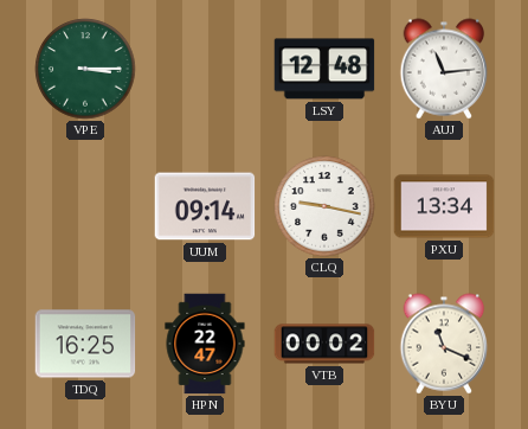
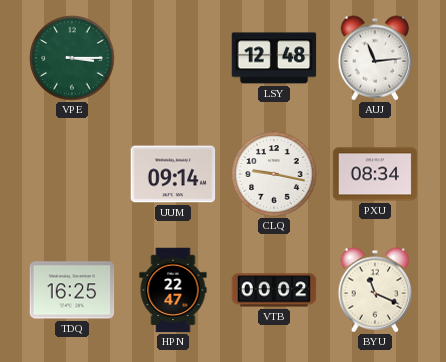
PXU: 13:34 -> 08:34
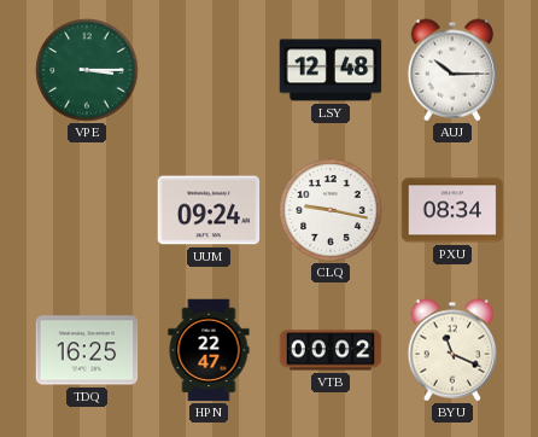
AUJ: 11:14 -> 10:15
UUM: 09:14 -> 09:24
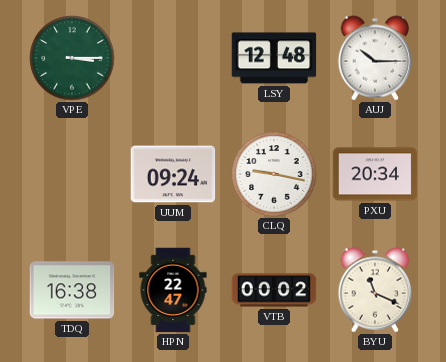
PXU: 08:34 -> 20:34
TDQ: 16:25 -> 16:38
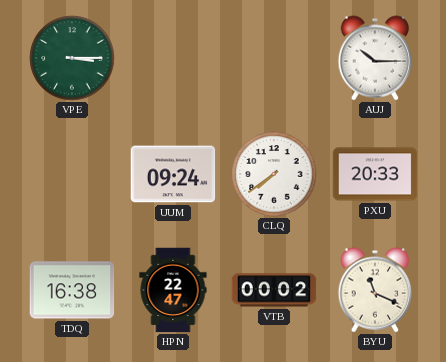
LSY: 12:48 -> none
CLQ: 9:17 -> 7:39
PXU: 20:34 -> 20:33
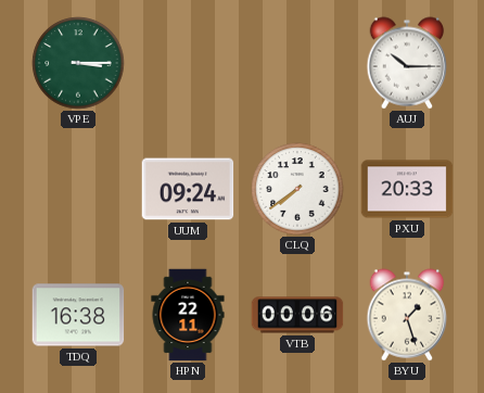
HPN: 22:47 -> 22:11
VTB: 00:02 -> 00:06
BYU: 11:19 -> 1:27
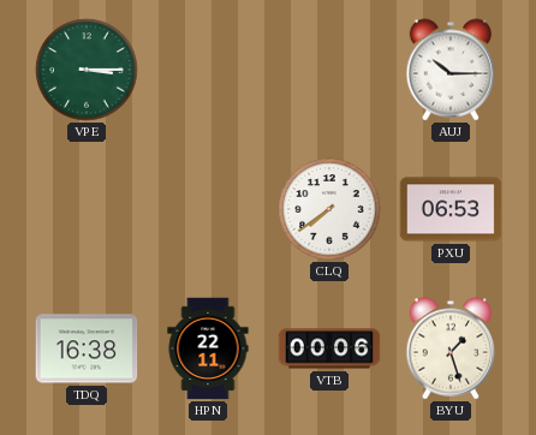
UUM: 09:24 -> none
PXU: 20:33 -> 06:53
